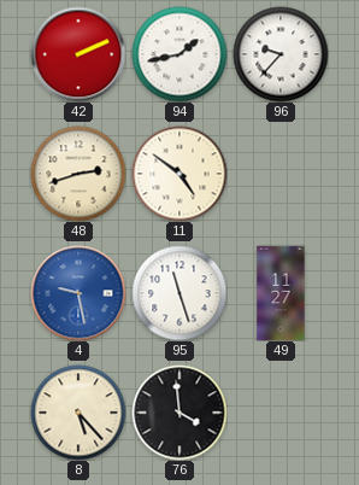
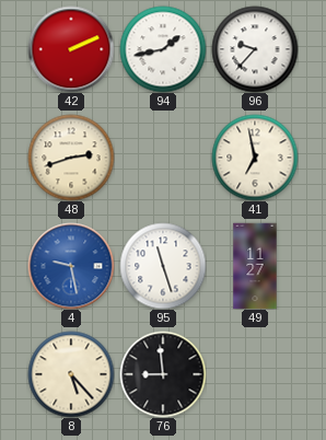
11: 4:51 -> none
41: none -> 6:58
76: 3:59 -> 8:59
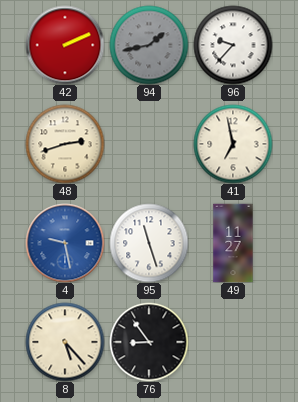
94 dial: white -> grey
76: 8:59 -> 8:54
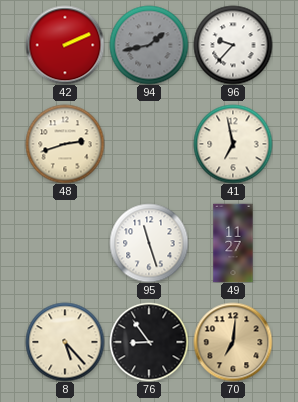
4: 9:28 -> none
70: none -> 7:01
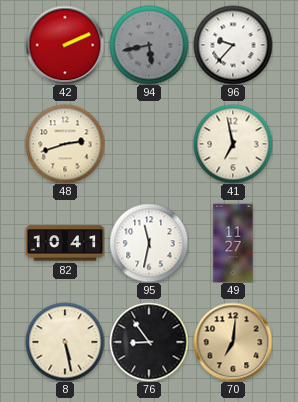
94: 1:43 -> 5:43
82: none -> 10:41
95: 11:27 -> 11:32
8: 5:23 -> 5:28
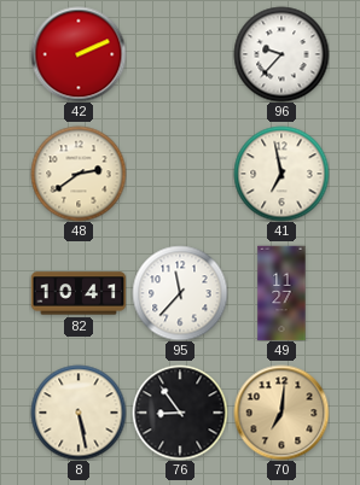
94: 5:43 -> none
48: 2:42 -> 2:39
95: 11:32 -> 11:37
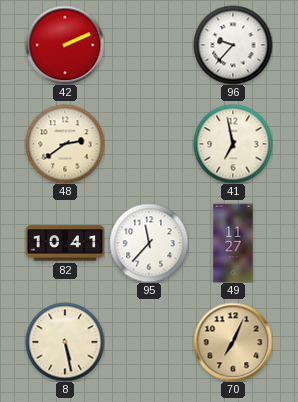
76: 8:54 -> none
70: 7:01 -> 7:04
